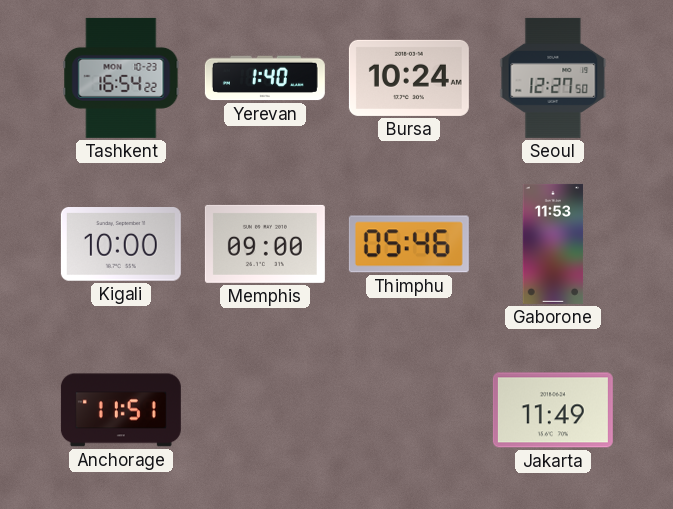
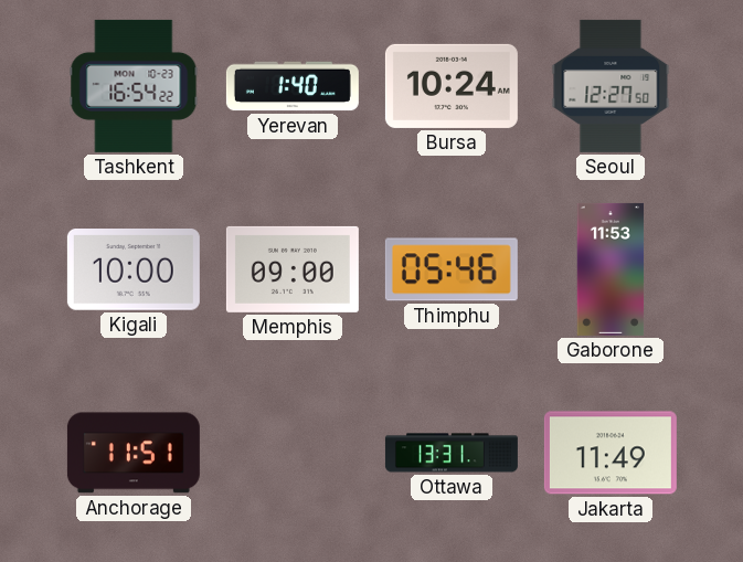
Ottawa: none -> 13:31
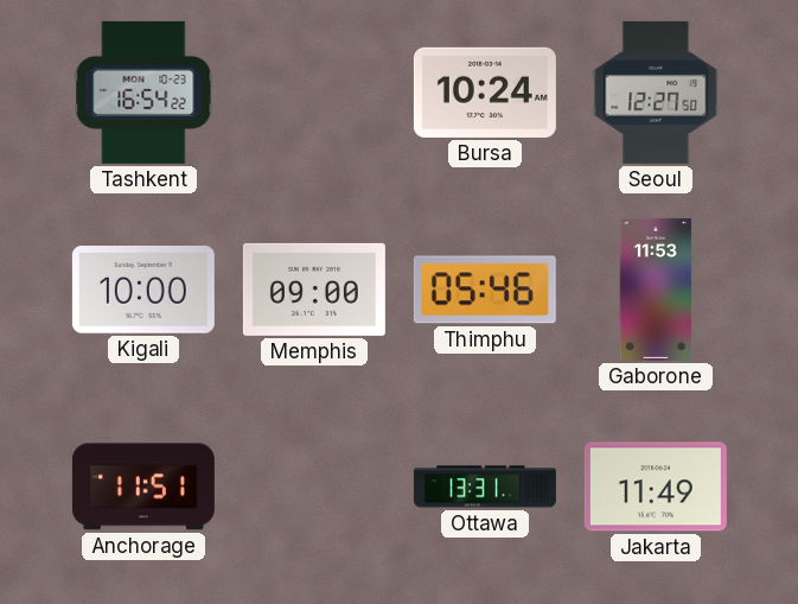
Yerevan: 1:40 -> none
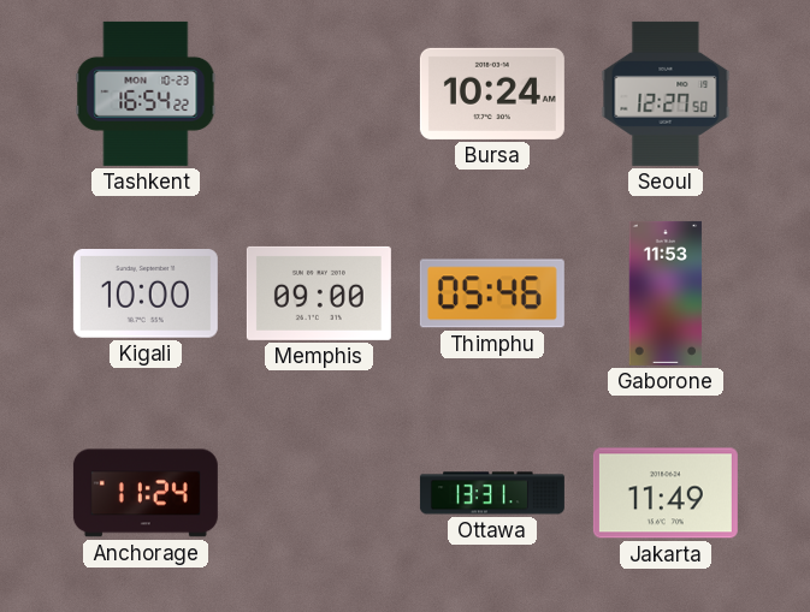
Anchorage: 11:51 -> 11:24
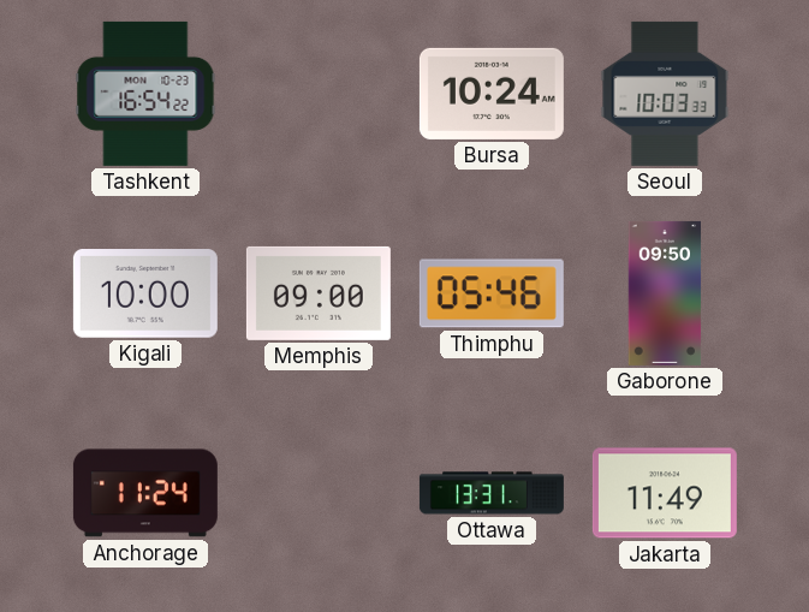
Seoul: 12:27 -> 10:03
Gaborone: 11:53 -> 09:50
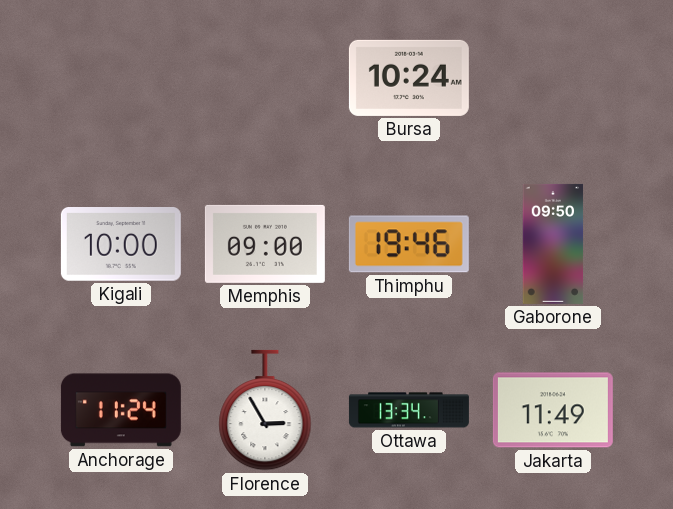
Tashkent: 16:54 -> none
Seoul: 10:03 -> none
Thimphu: 05:46 -> 19:46
Florence: none -> 2:55
Ottawa: 13:31 -> 13:34
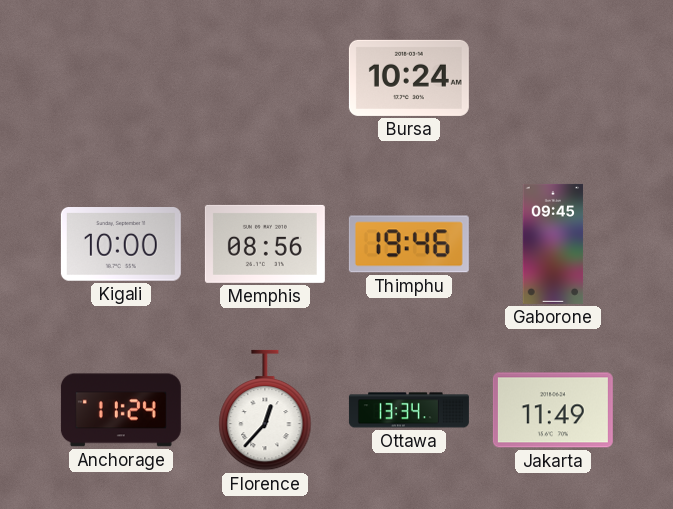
Memphis: 09:00 -> 08:56
Gaborone: 09:50 -> 09:45
Florence: 2:55 -> 12:37
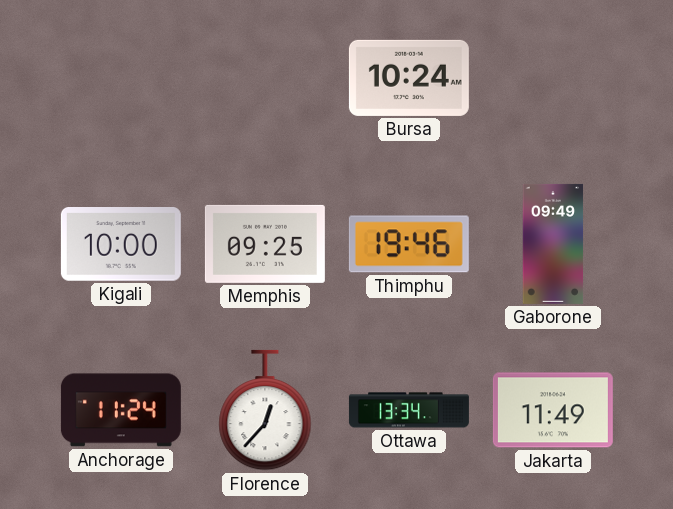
Memphis: 08:56 -> 09:25
Gaborone: 09:45 -> 09:49
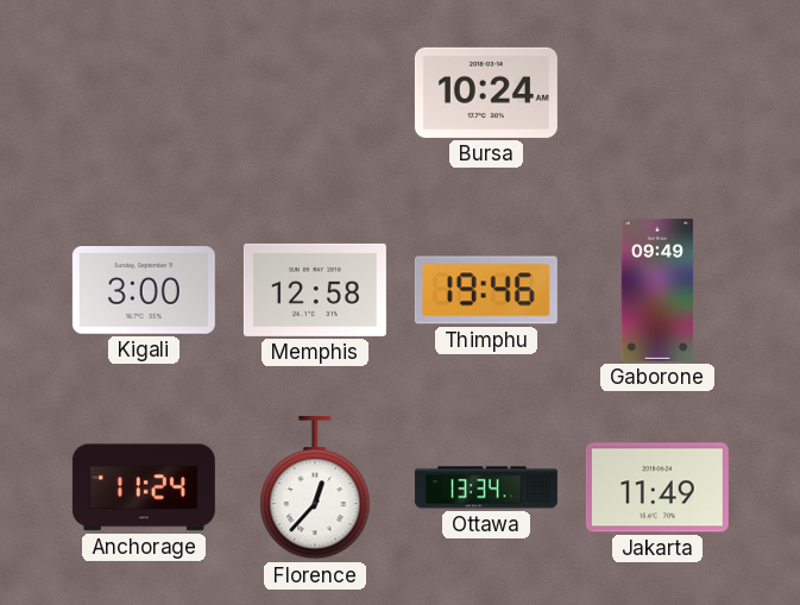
Kigali: 10:00 -> 3:00
Memphis: 09:25 -> 12:58
